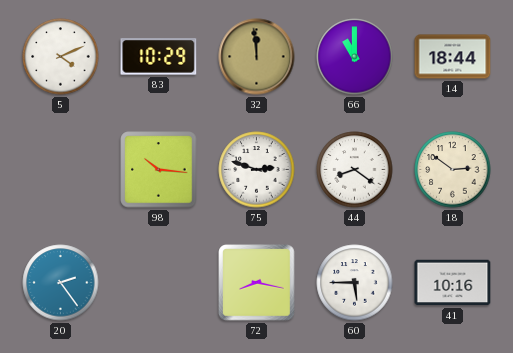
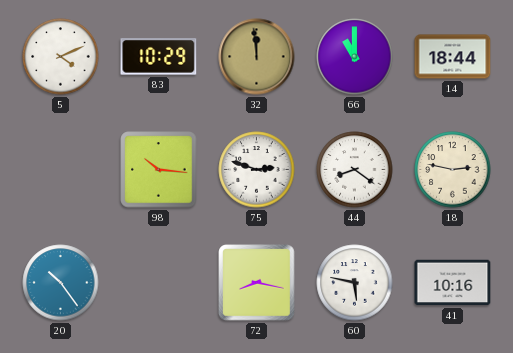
18: 2:51 -> 2:47
20: 2:24 -> 10:24
60: 5:45 -> 5:47
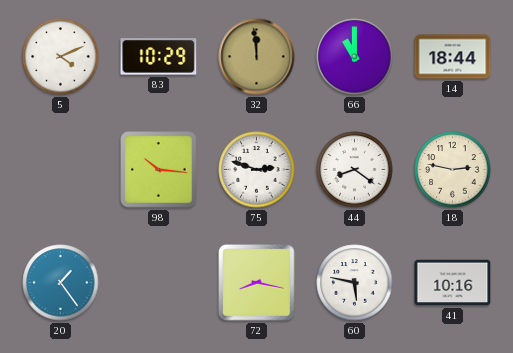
20: 10:24 -> 1:24
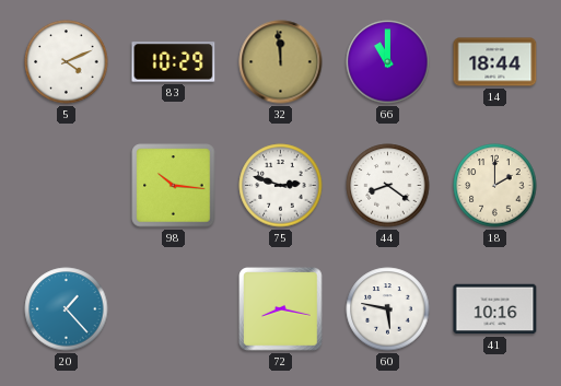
18: 2:47 -> 2:00
20: 1:24 -> 1:23
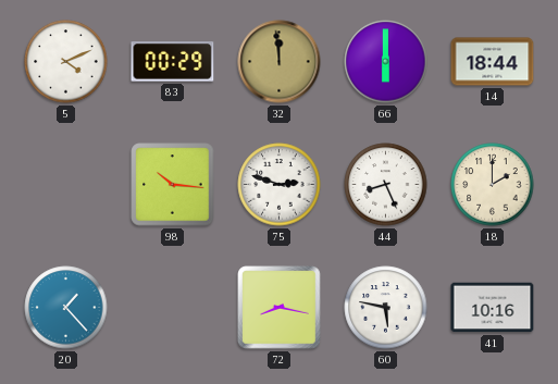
83: 10:29 -> 00:29
66: 11:00 -> 6:00
44: 8:21 -> 8:26
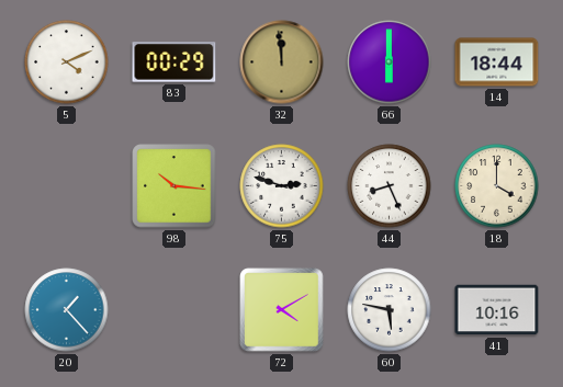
18: 2:00 -> 4:00
72: 8:17 -> 4:10
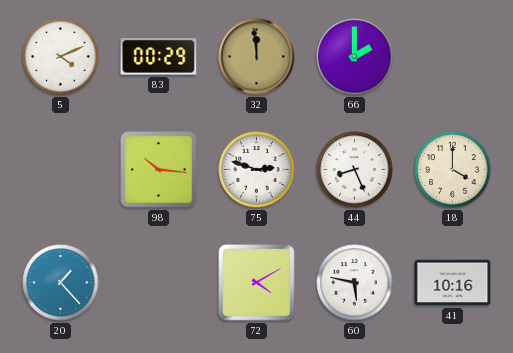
66: 6:00 -> 2:00
14: 18:44 -> none
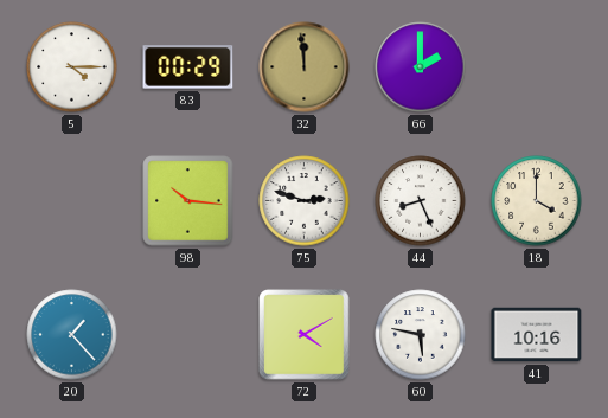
5: 4:11 -> 4:15
